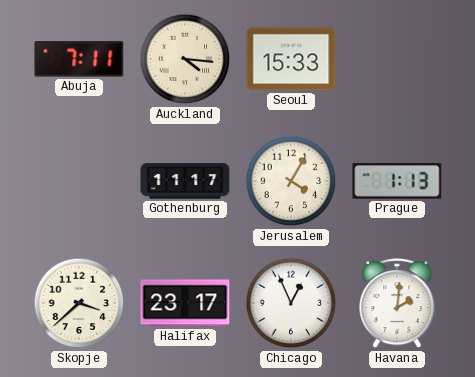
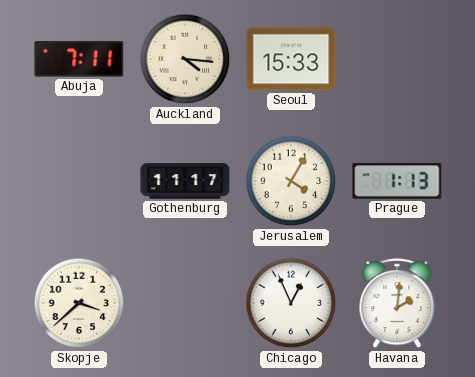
Halifax: 23:17 -> none
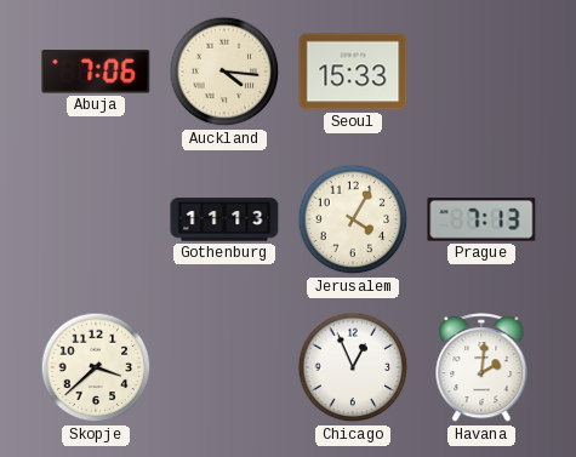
Abuja: 7:11 -> 7:06
Gothenburg: 11:17 -> 11:13
Prague: 1:13 -> 7:13
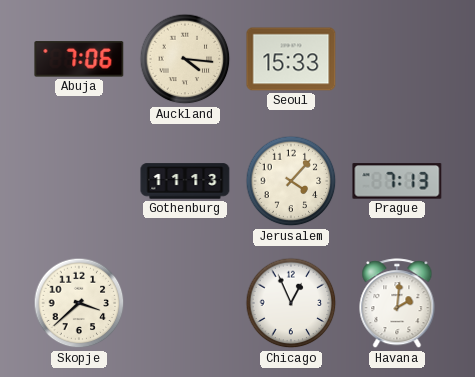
Jerusalem: 4:05 -> 4:07
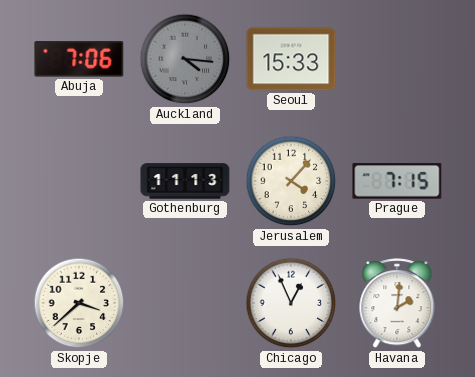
Auckland dial: cream -> grey
Prague: 7:13 -> 7:15
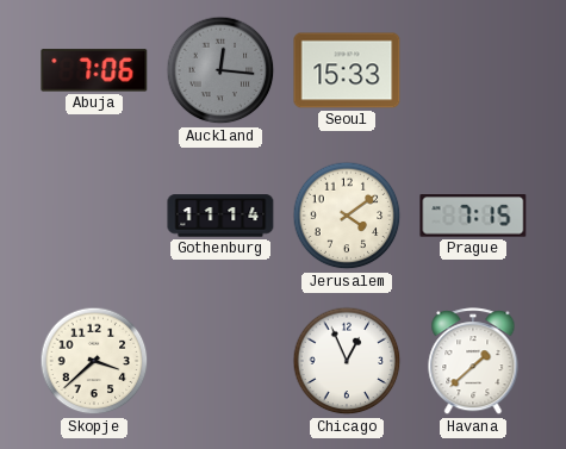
Auckland: 4:16 -> 12:16
Gothenburg: 11:13 -> 11:14
Jerusalem: 4:07 -> 4:09
Havana: 2:01 -> 1:38
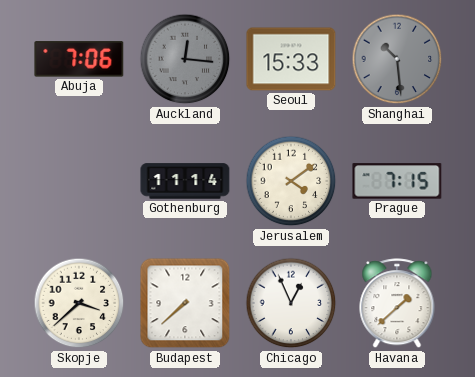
Shanghai: none -> 10:29
Budapest: none -> 7:38
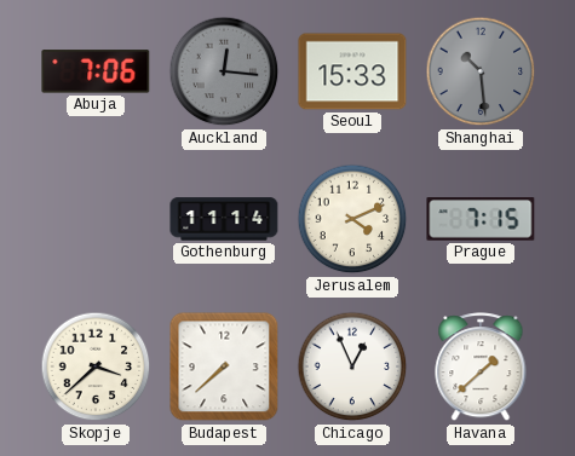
Jerusalem: 4:09 -> 4:11
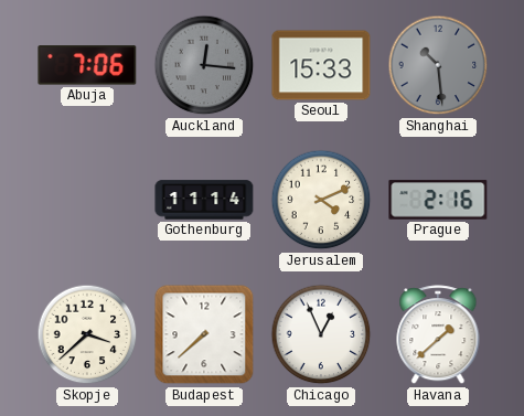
Prague: 7:15 -> 2:16
